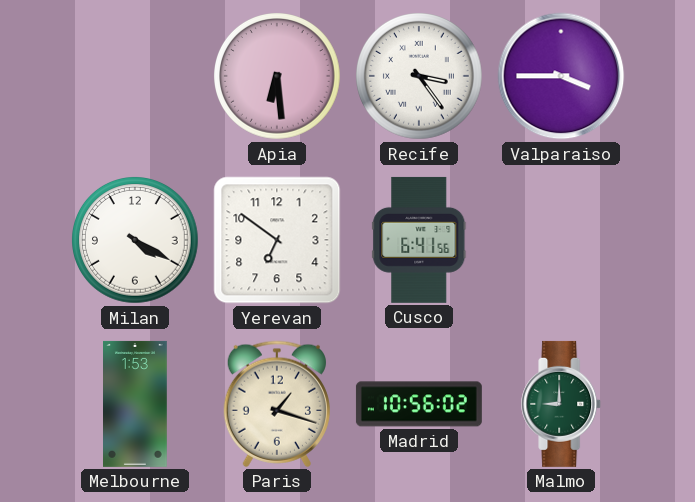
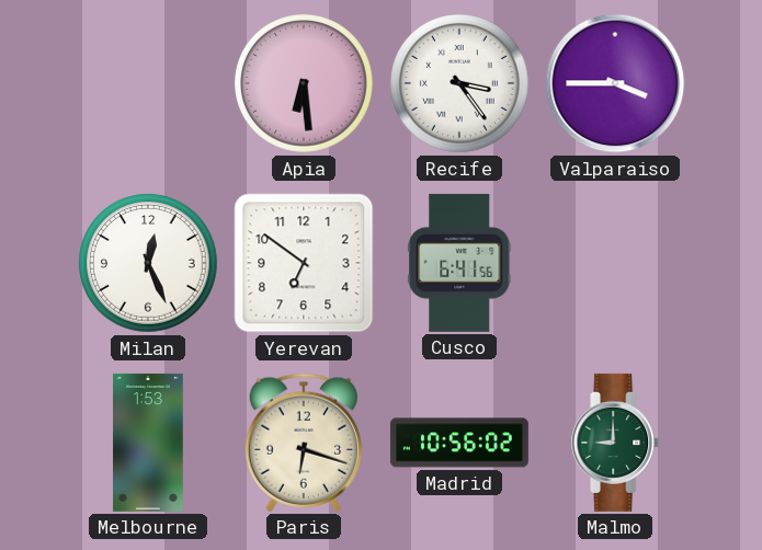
Milan: 4:20 -> 12:26
Paris: 1:18 -> 6:18
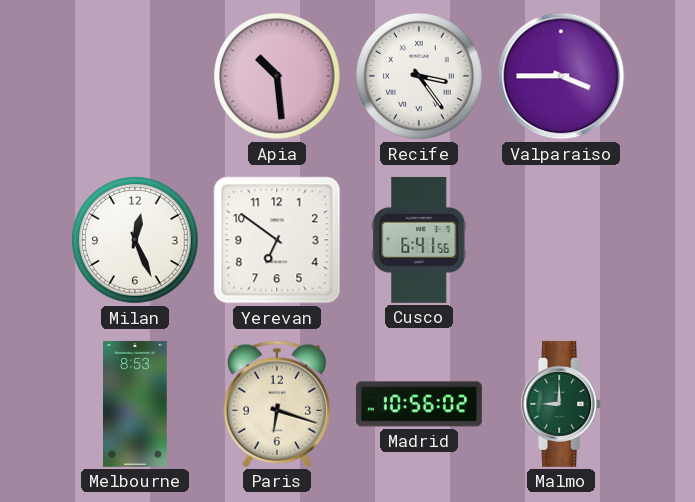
Apia: 6:29 -> 10:29
Melbourne: 1:53 -> 8:53
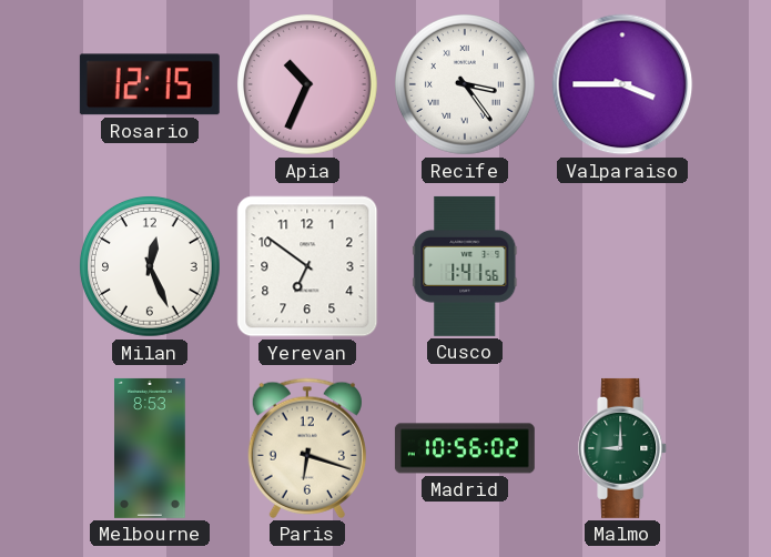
Rosario: none -> 12:15
Apia: 10:29 -> 10:34
Cusco: 6:41 -> 1:41
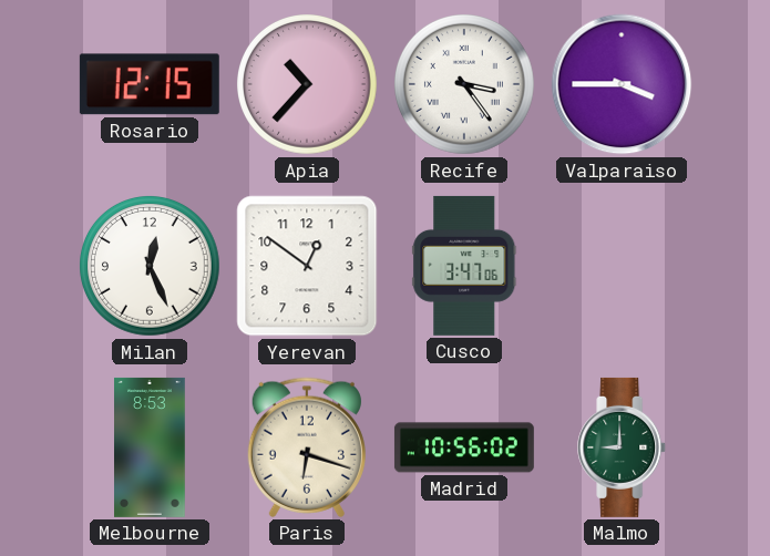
Apia: 10:34 -> 10:37
Yerevan: 6:51 -> 12:51
Cusco: 1:41 -> 3:47
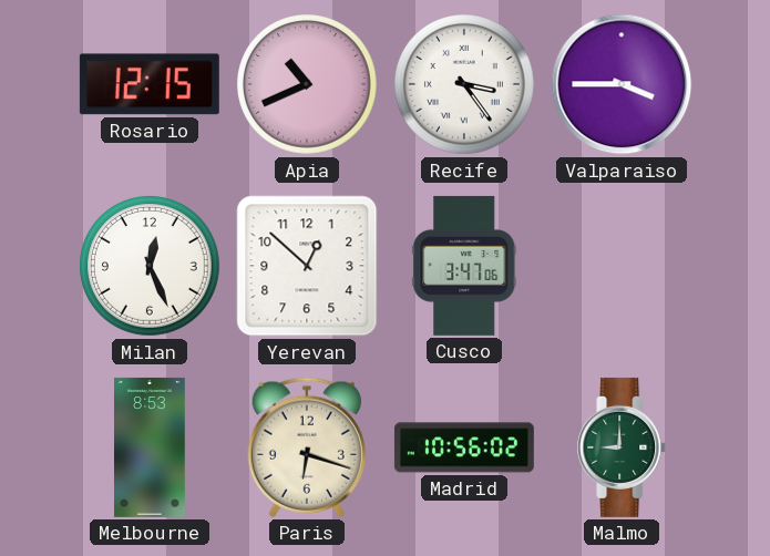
Apia: 10:37 -> 10:41
Yerevan: 12:51 -> 12:52
